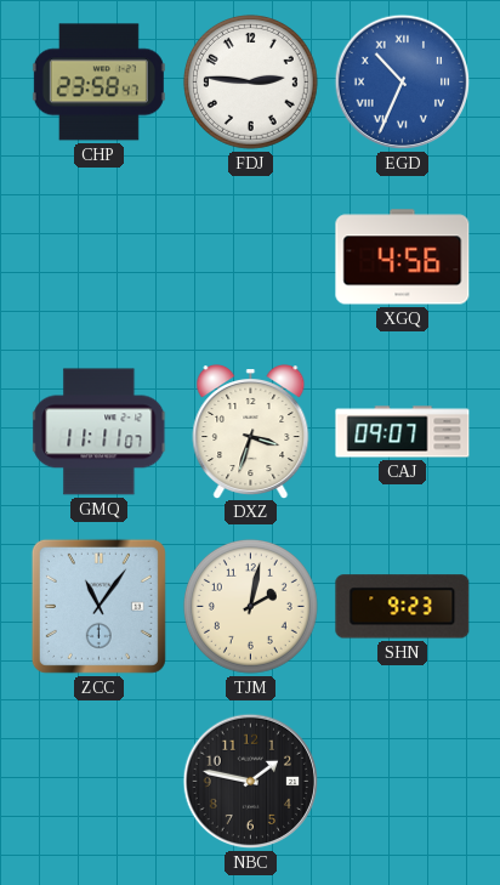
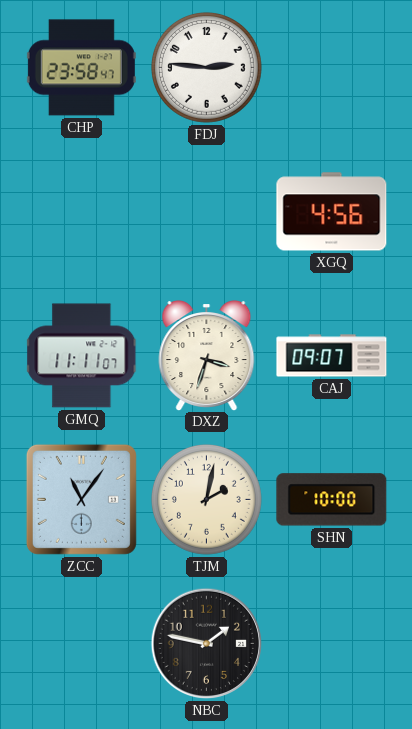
EGD: 10:34 -> none
SHN: 9:23 -> 10:00
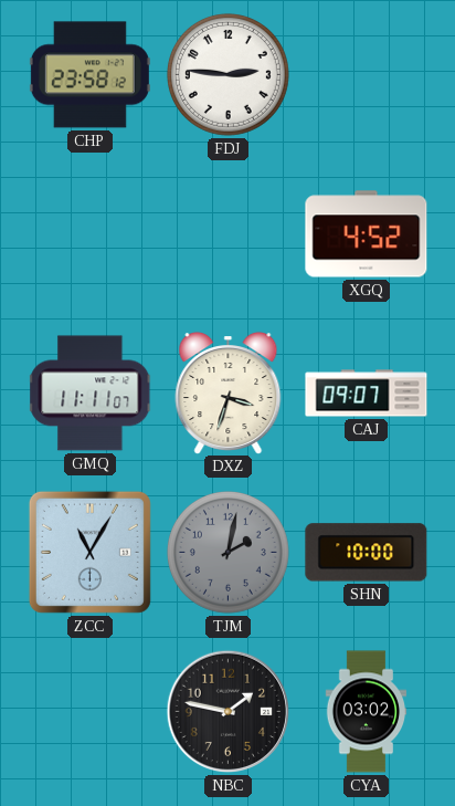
CHP: 23:58:47 -> 23:58:12
XGQ: 4:56 -> 4:52
ZCC: 11:06 -> 11:05
TJM dial: cream -> grey
CYA: none -> 03:02
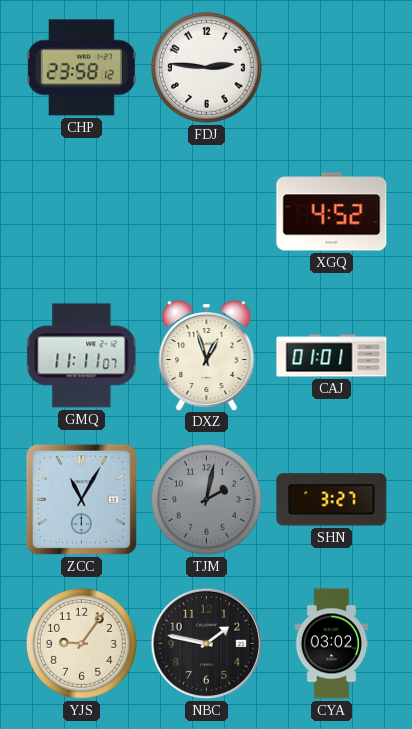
DXZ: 3:33 -> 12:57
CAJ: 09:07 -> 01:01
SHN: 10:00 -> 3:27
YJS: none -> 9:06
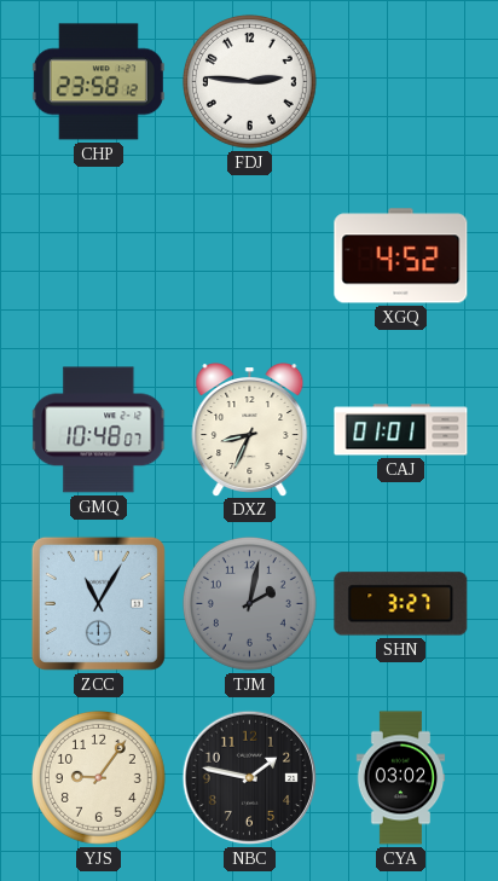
GMQ: 11:11 -> 10:48
DXZ: 12:57 -> 8:34
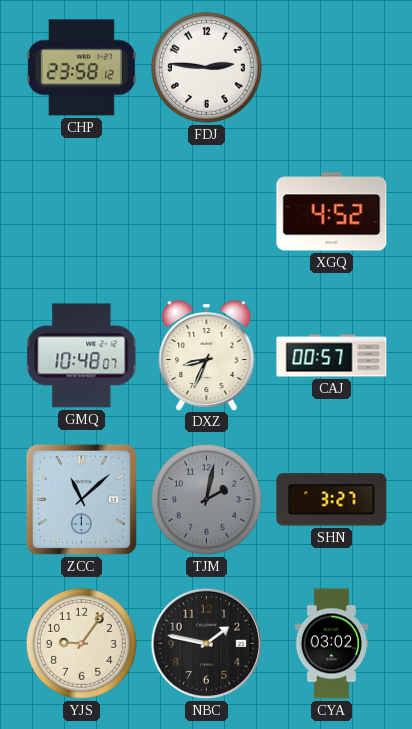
CAJ: 01:01 -> 00:57
ZCC: 11:05 -> 11:08
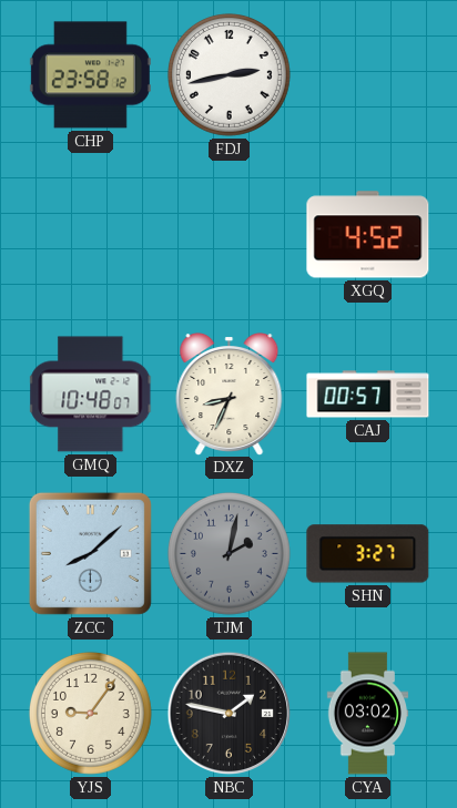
FDJ: 2:46 -> 2:43
ZCC: 11:08 -> 8:08
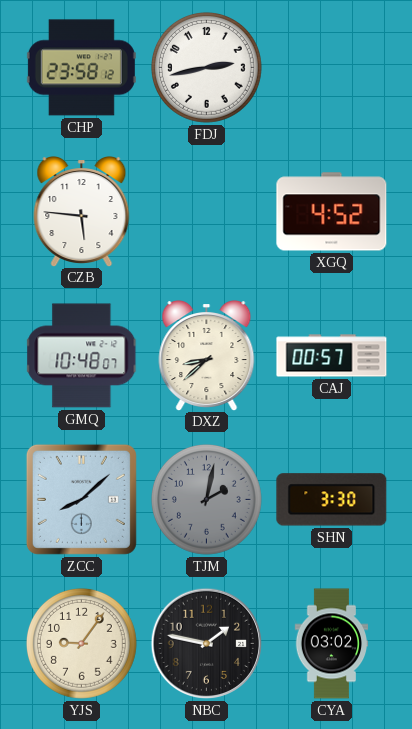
CZB: none -> 5:46
DXZ: 8:34 -> 8:38
SHN: 3:27 -> 3:30
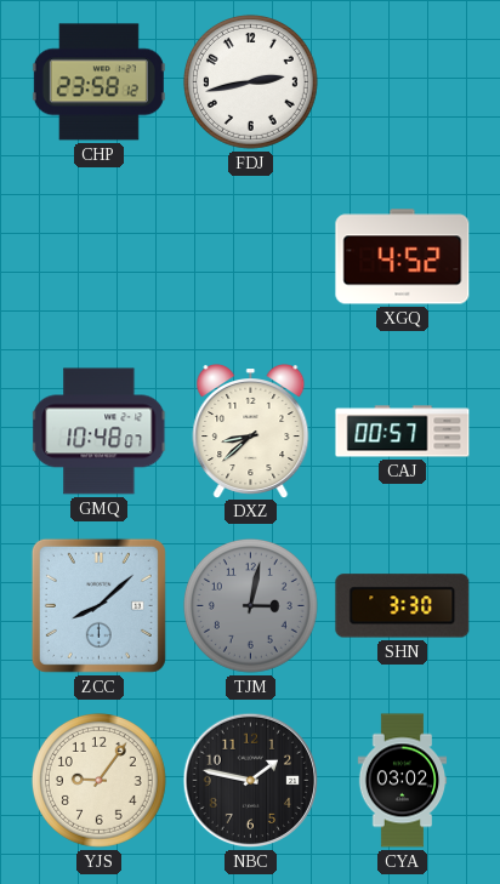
CZB: 5:46 -> none
TJM: 2:02 -> 3:02
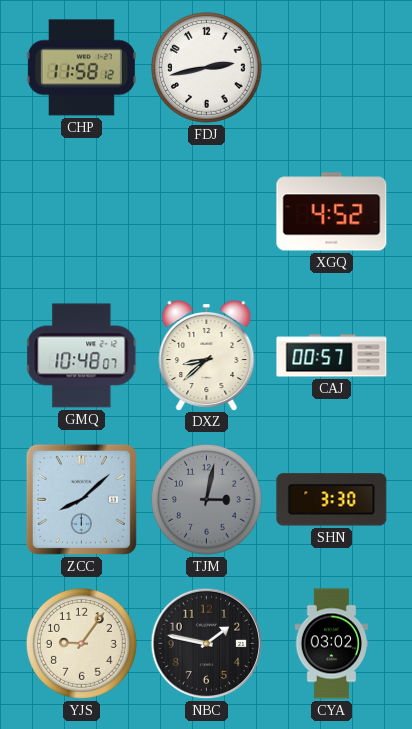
CHP: 23:58 -> 11:58
